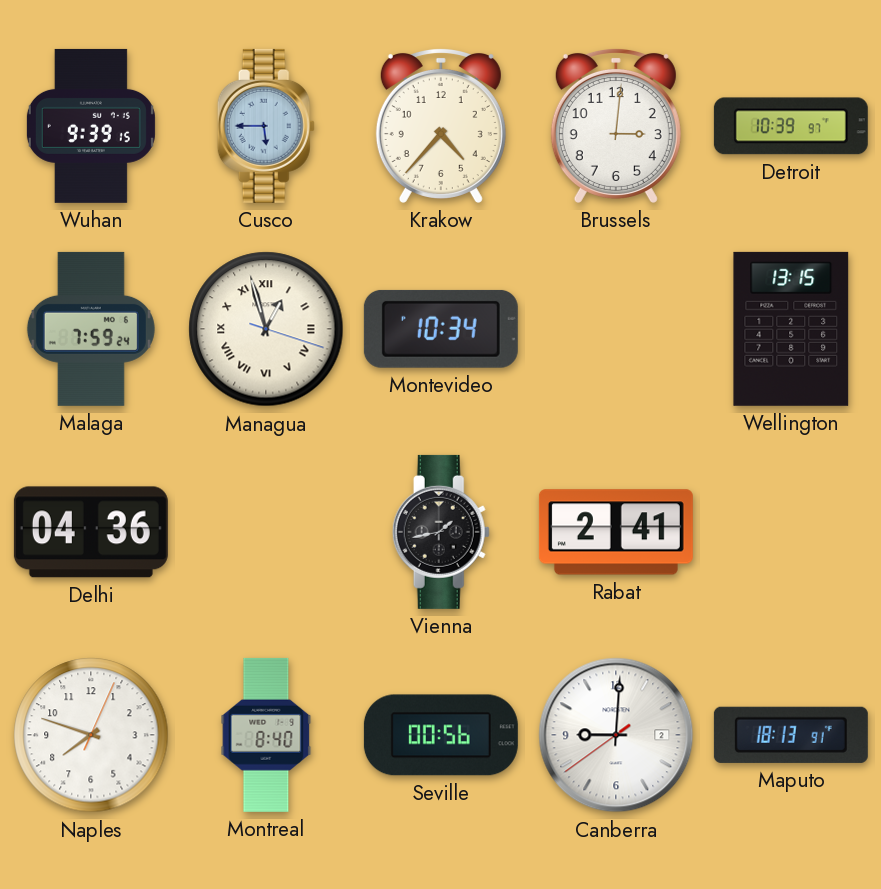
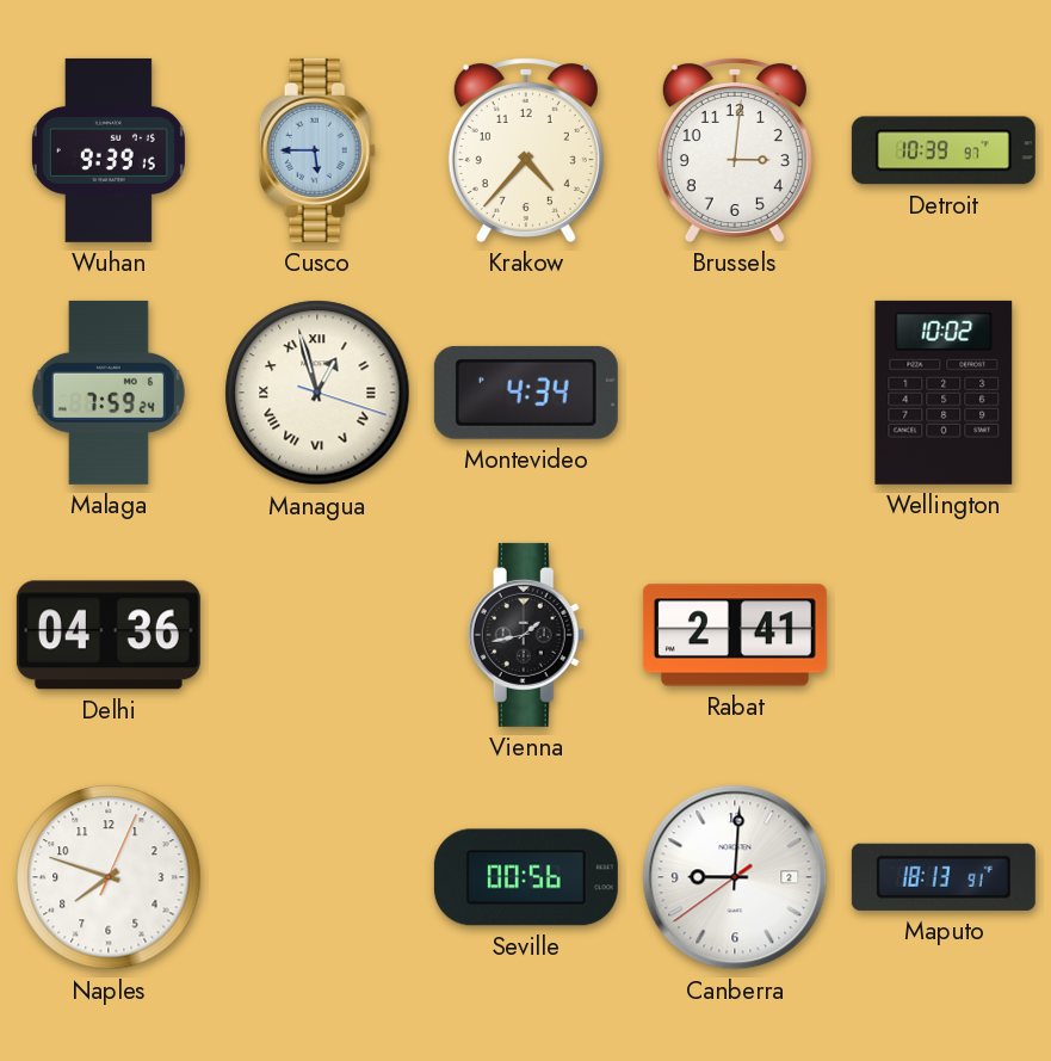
Montevideo: 10:34 -> 4:34
Wellington: 13:15 -> 10:02
Montreal: 8:40 -> none
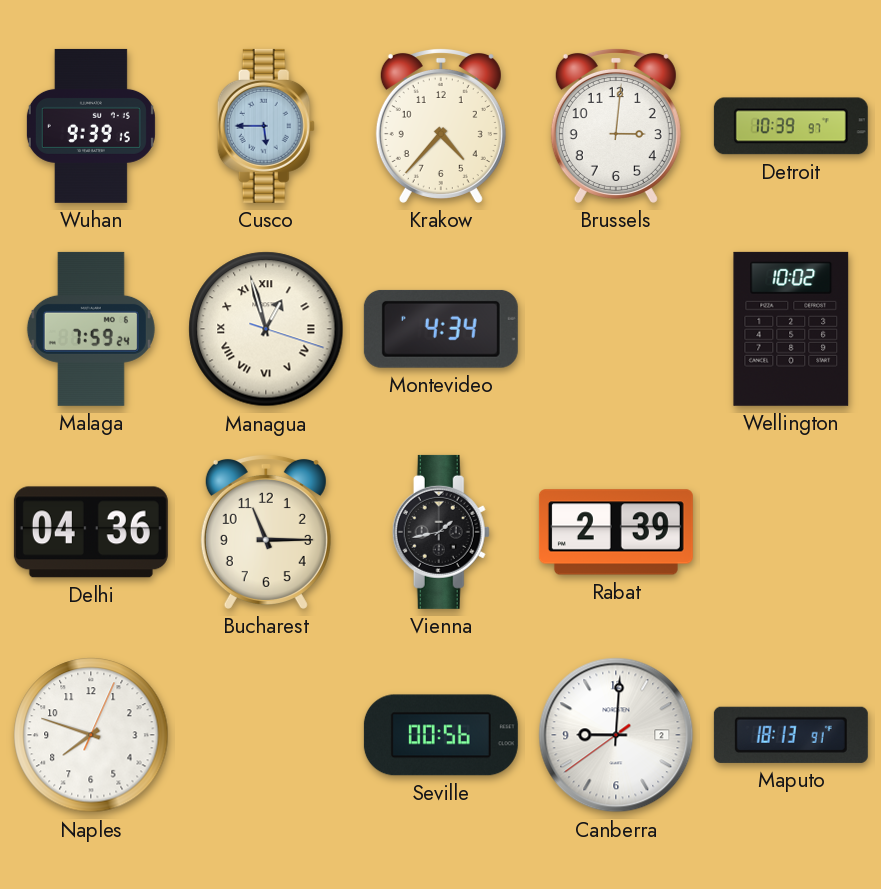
Bucharest: none -> 11:15
Rabat: 2:41 -> 2:39
